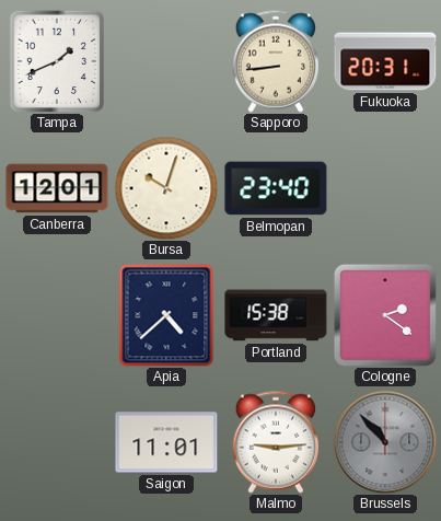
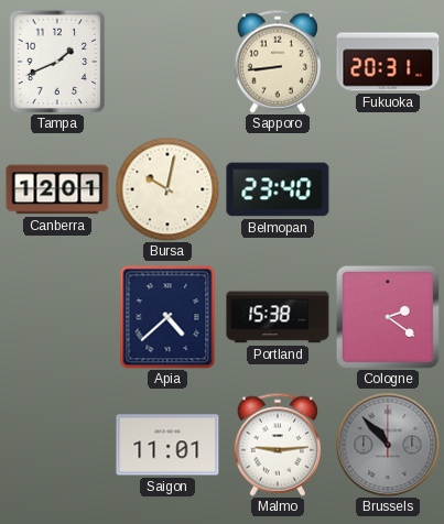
Bursa: 10:03 -> 10:02
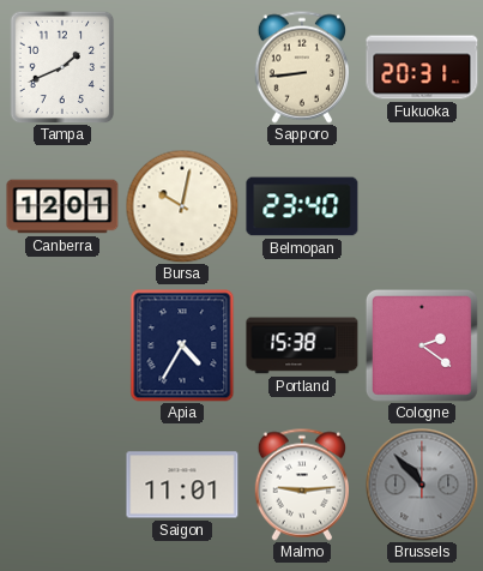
Apia: 4:38 -> 4:35
